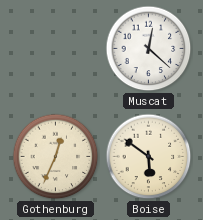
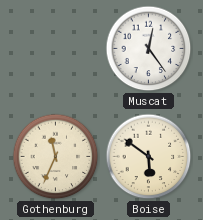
Muscat: 12:22 -> 12:24
Gothenburg: 12:34 -> 11:34
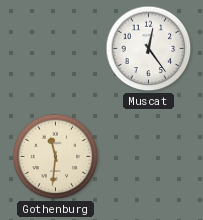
Gothenburg: 11:34 -> 11:31
Boise: 5:51 -> none
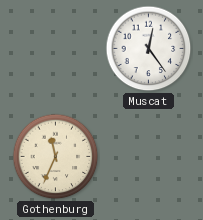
Gothenburg: 11:31 -> 11:34
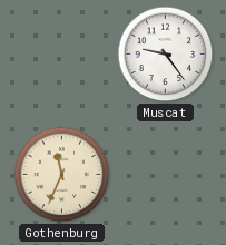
Muscat: 12:24 -> 9:24
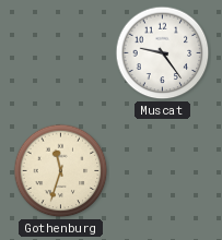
Gothenburg: 11:34 -> 11:33
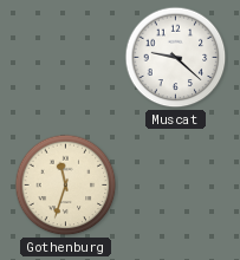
Muscat: 9:24 -> 9:22
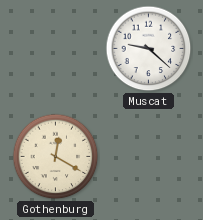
Gothenburg: 11:33 -> 12:20
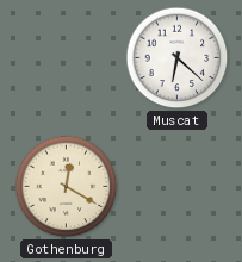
Muscat: 9:22 -> 6:22
